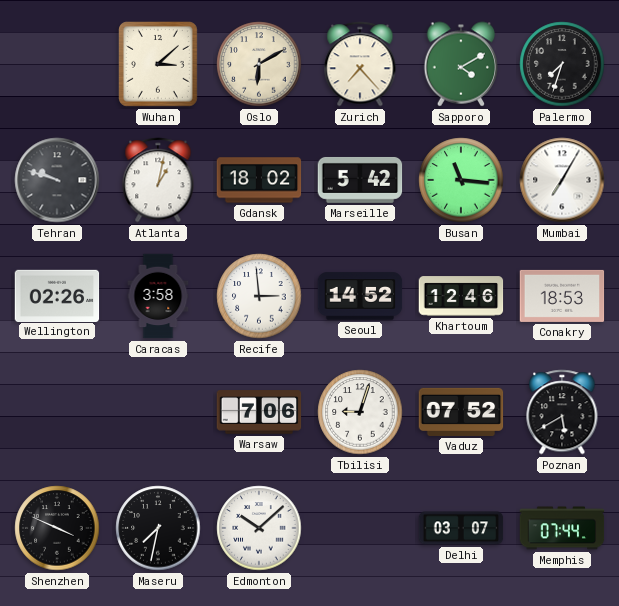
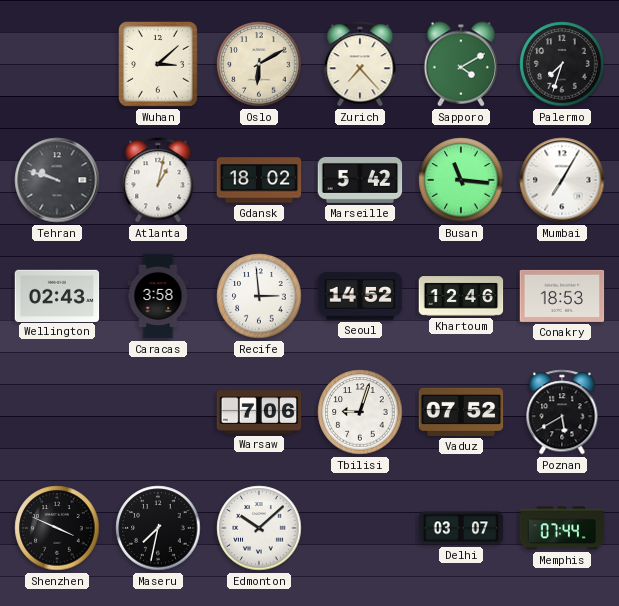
Wellington: 02:26 -> 02:43
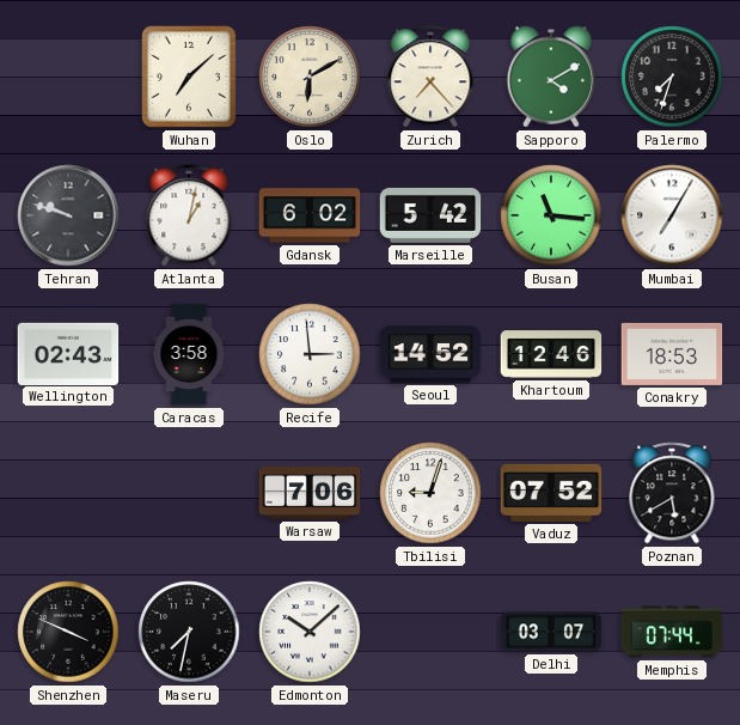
Wuhan: 3:08 -> 7:08
Gdansk: 18:02 -> 6:02
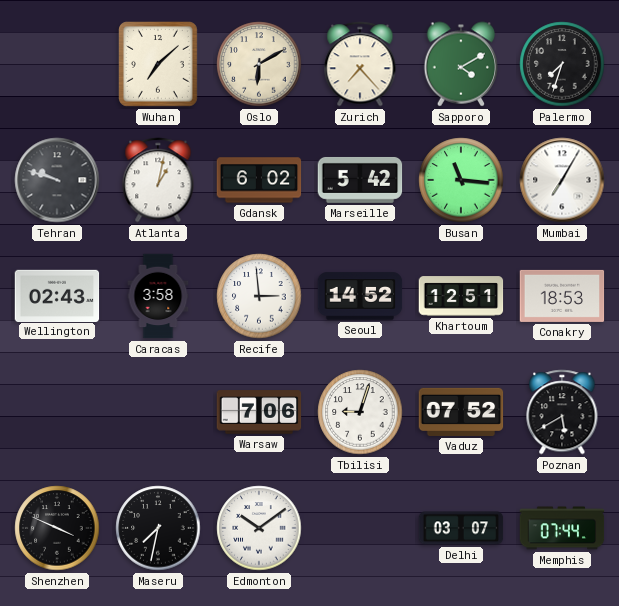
Khartoum: 12:46 -> 12:51
Edmonton: 10:08 -> 10:09
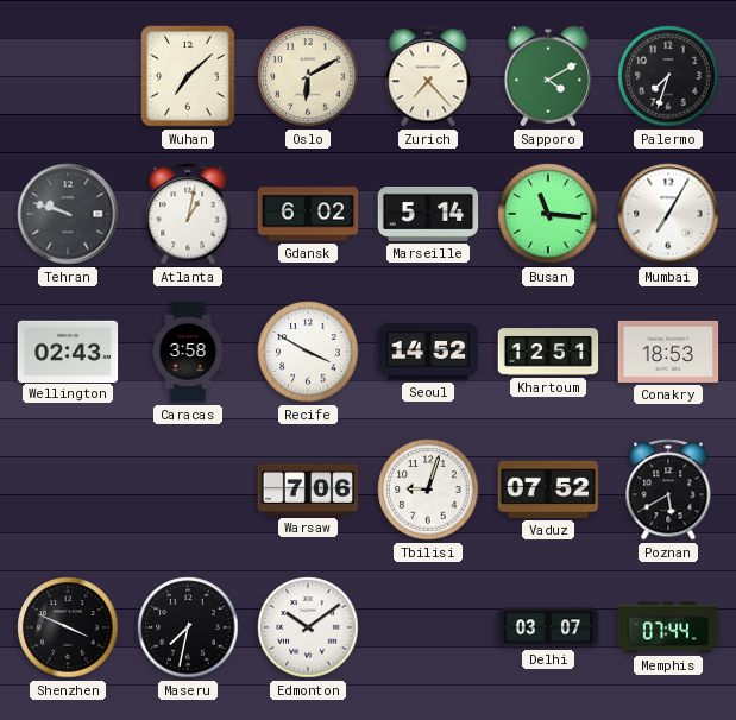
Marseille: 5:42 -> 5:14
Recife: 2:59 -> 3:50
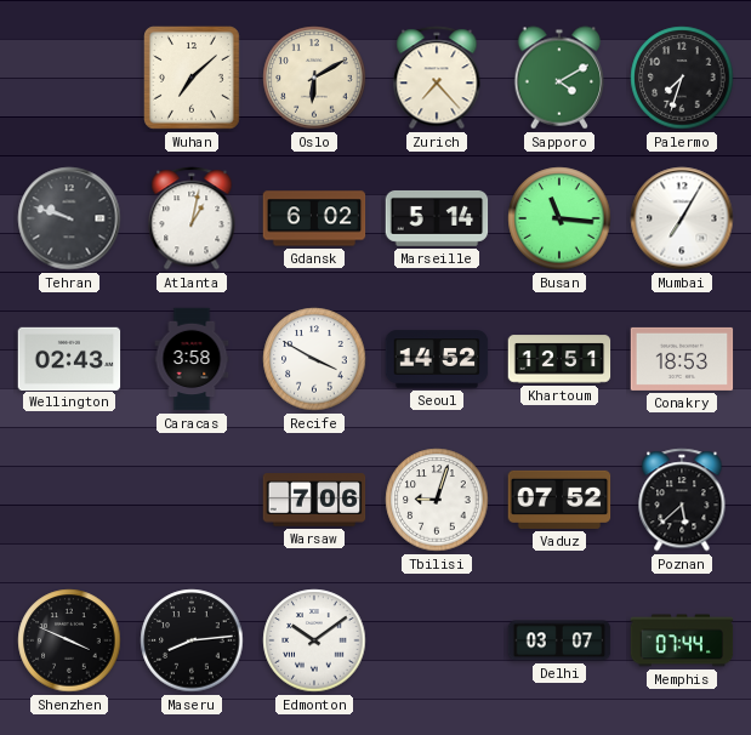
Poznan: 5:40 -> 5:38
Maseru: 7:32 -> 8:14
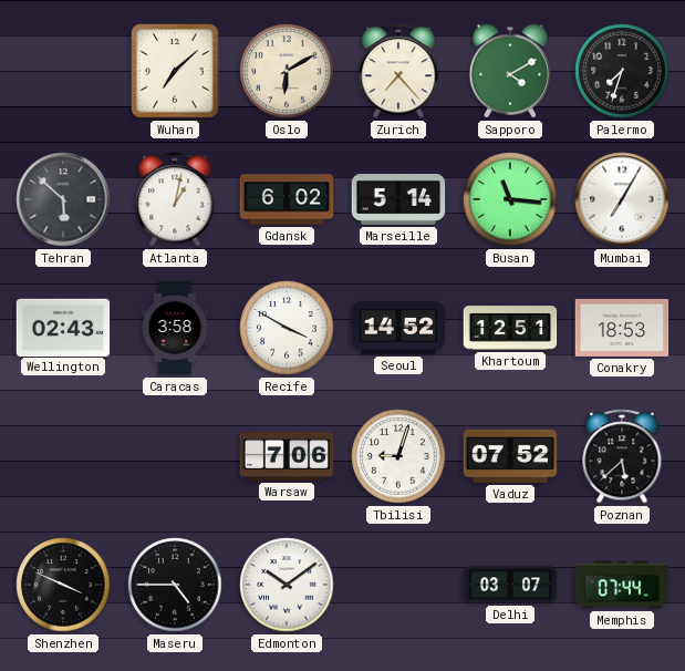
Tehran: 9:48 -> 5:52
Maseru: 8:14 -> 4:45
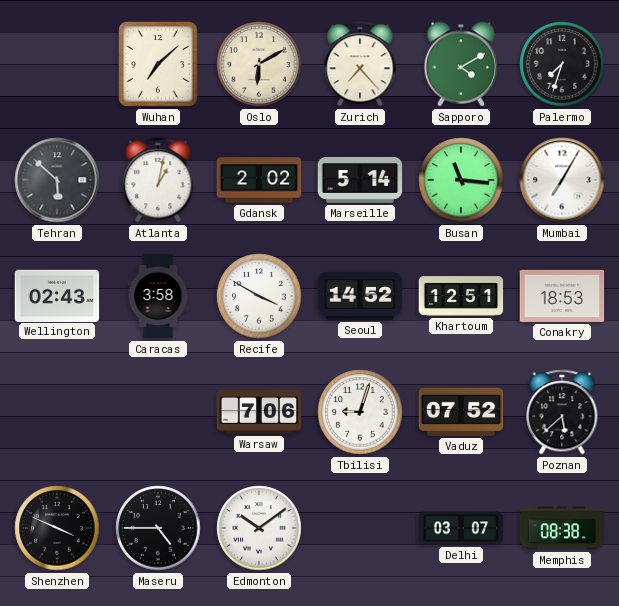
Gdansk: 6:02 -> 2:02
Memphis: 07:44 -> 08:38
